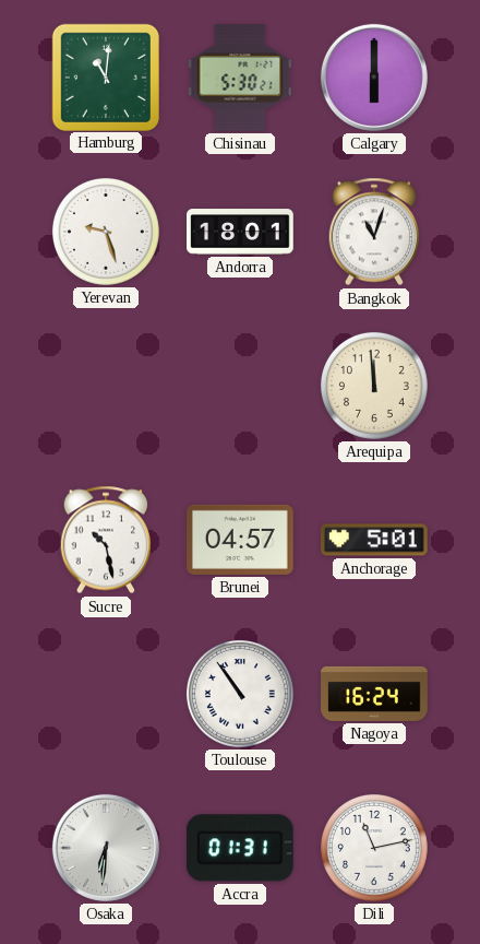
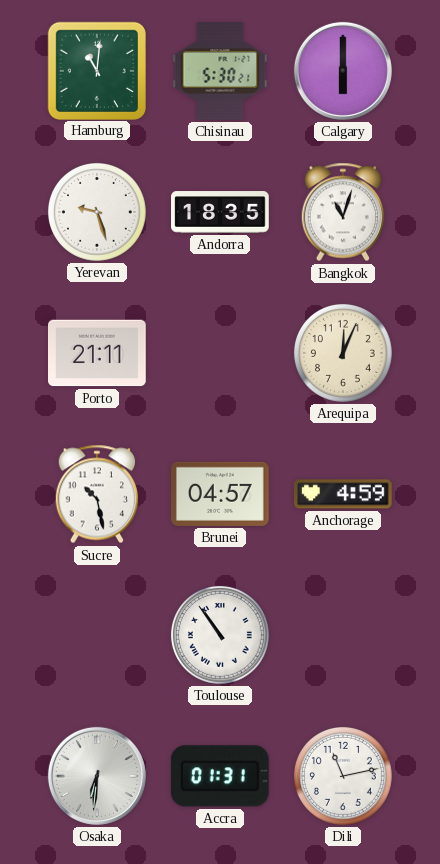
Andorra: 18:01 -> 18:35
Porto: none -> 21:11
Arequipa: 11:59 -> 12:04
Anchorage: 5:01 -> 4:59
Nagoya: 16:24 -> none
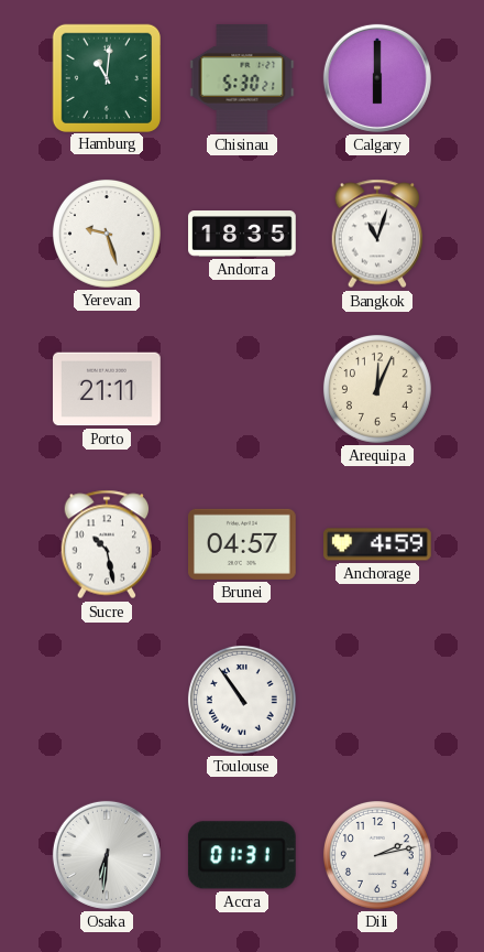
Dili: 11:13 -> 2:13
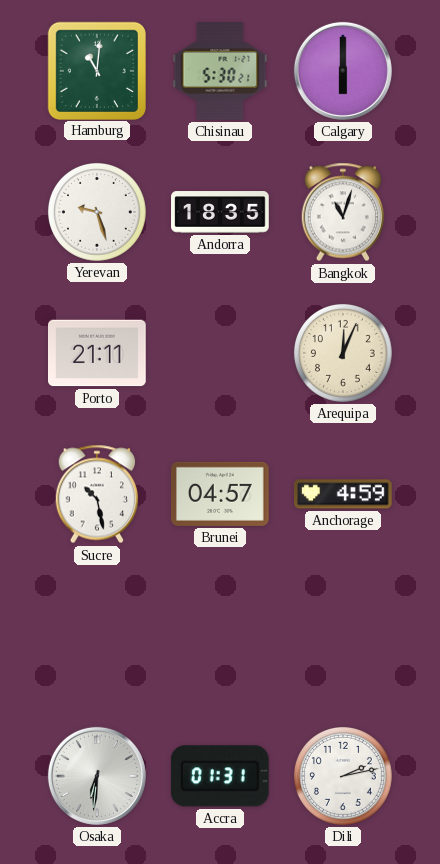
Toulouse: 10:54 -> none
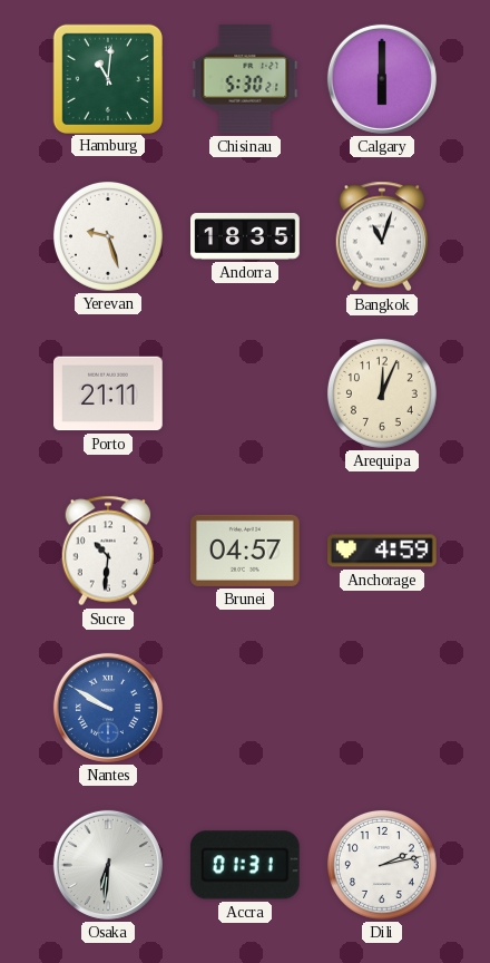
Sucre: 10:28 -> 10:31
Nantes: none -> 9:50
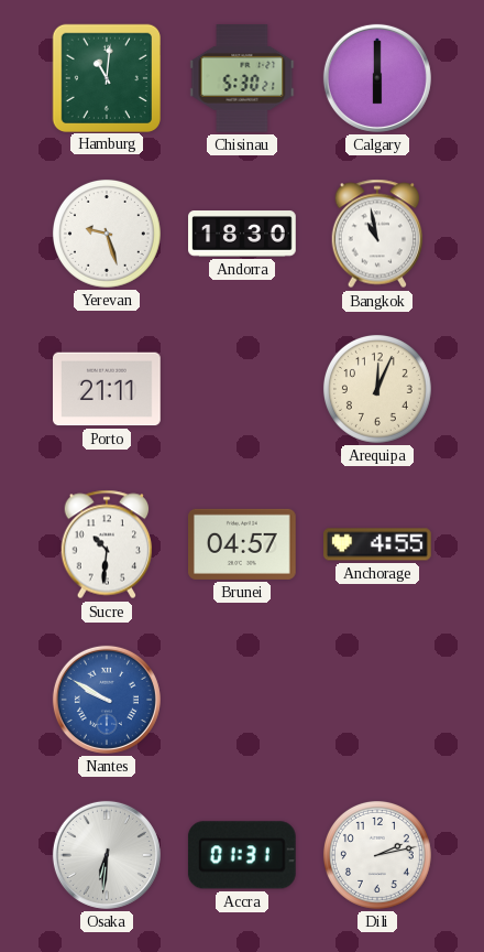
Andorra: 18:35 -> 18:30
Bangkok: 11:03 -> 10:58
Anchorage: 4:59 -> 4:55
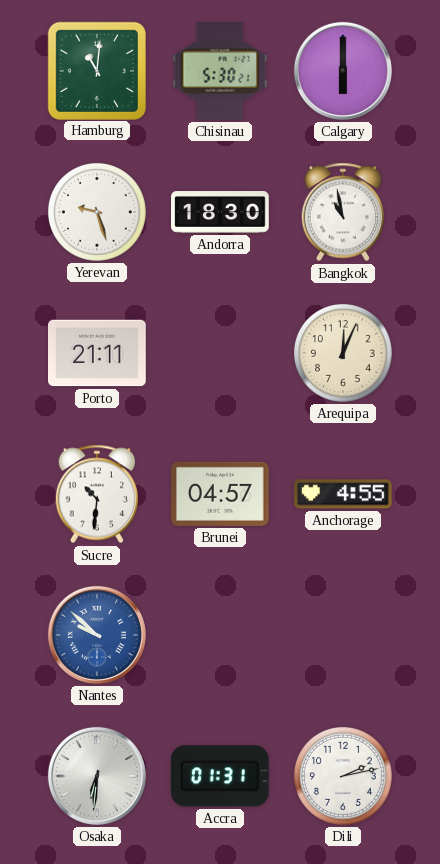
Nantes: 9:50 -> 9:52
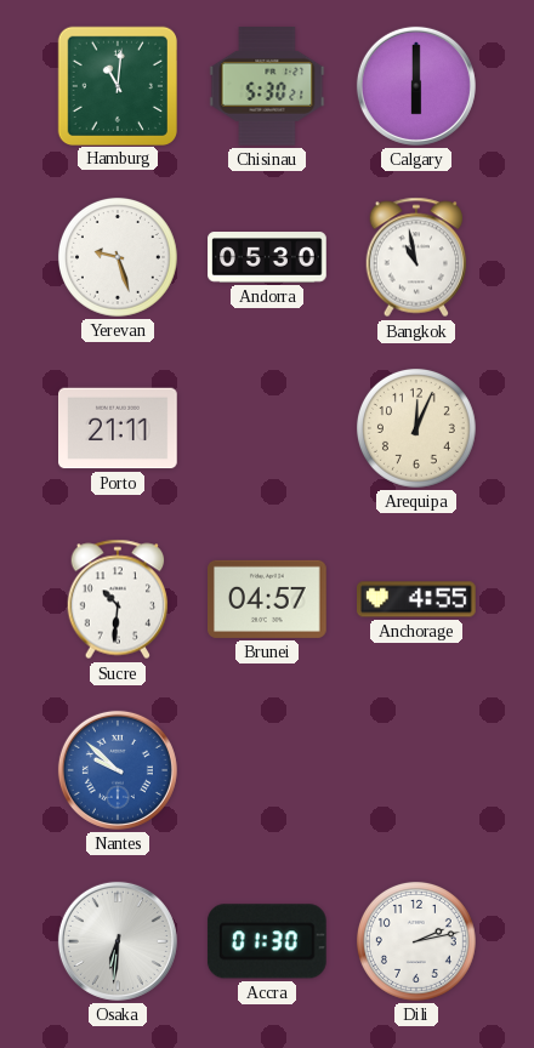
Andorra: 18:30 -> 05:30
Accra: 01:31 -> 01:30
